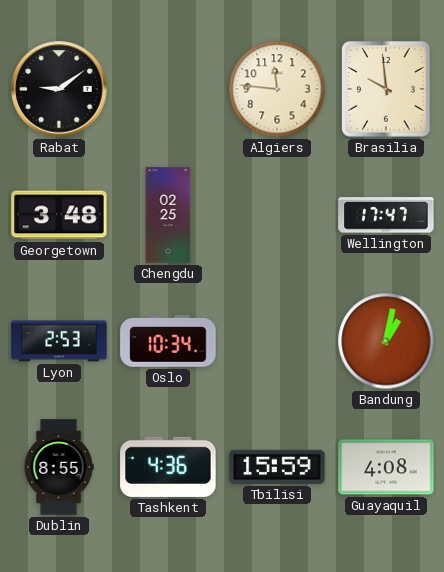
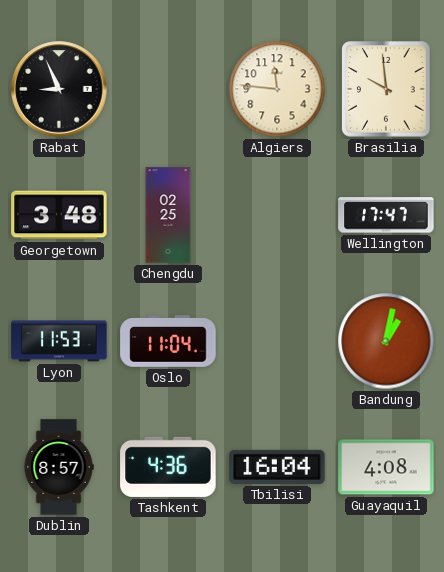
Rabat: 9:09 -> 8:56
Lyon: 2:53 -> 11:53
Oslo: 10:34 -> 11:04
Dublin: 8:55 -> 8:57
Tbilisi: 15:59 -> 16:04
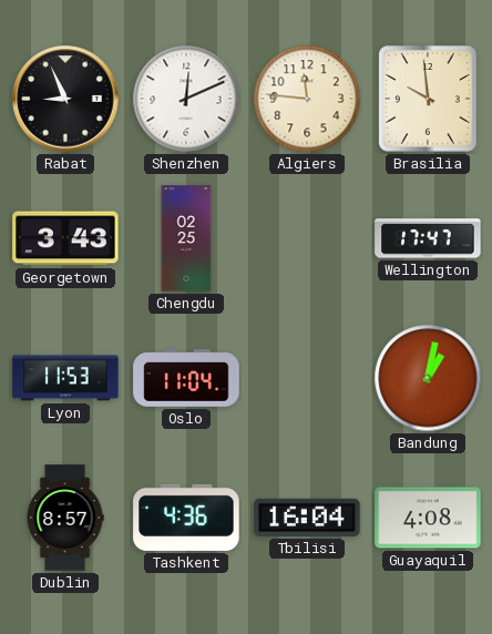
Shenzhen: none -> 12:11
Georgetown: 3:48 -> 3:43
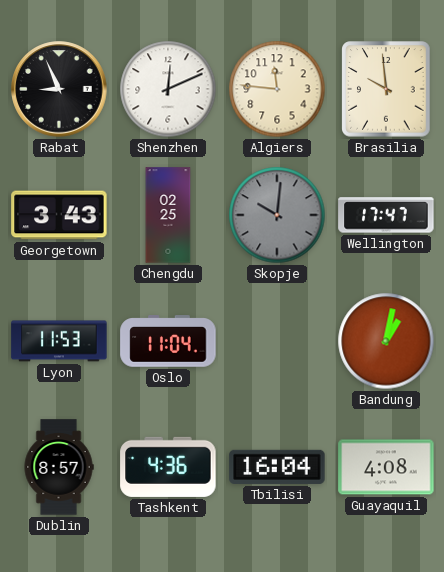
Skopje: none -> 10:01
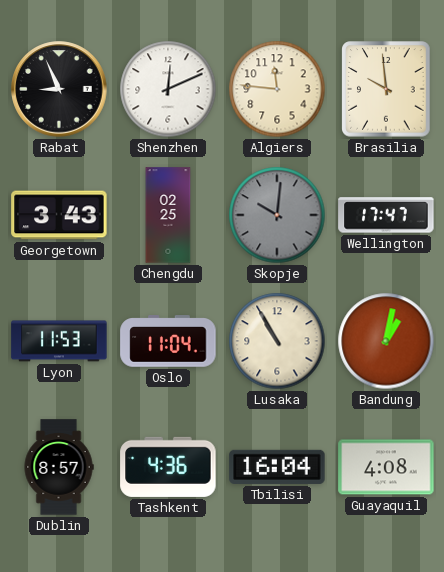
Lusaka: none -> 10:55
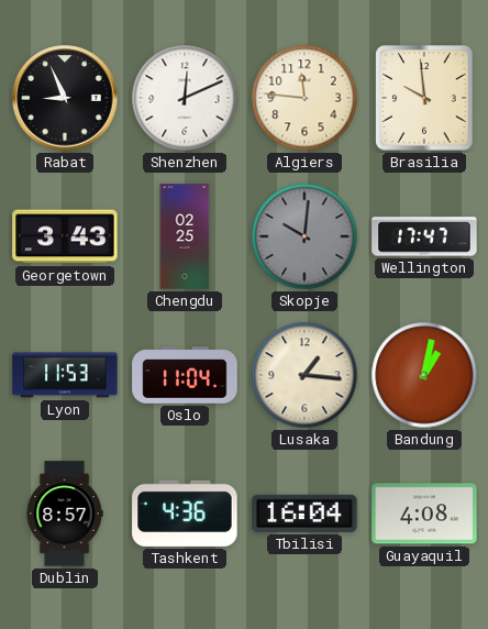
Lusaka: 10:55 -> 1:16
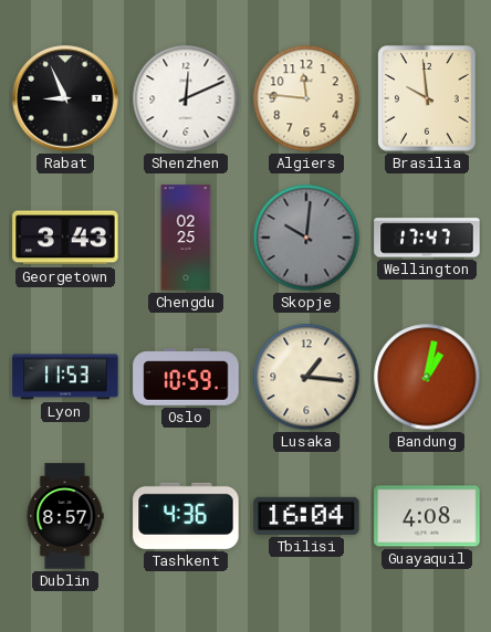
Oslo: 11:04 -> 10:59
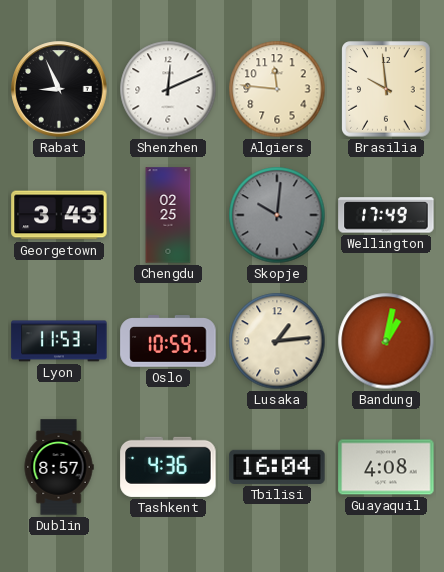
Wellington: 17:47 -> 17:49
Lusaka: 1:16 -> 1:14
